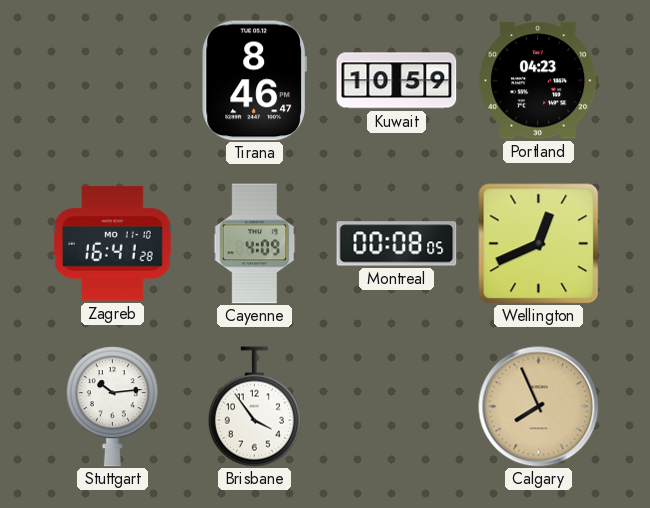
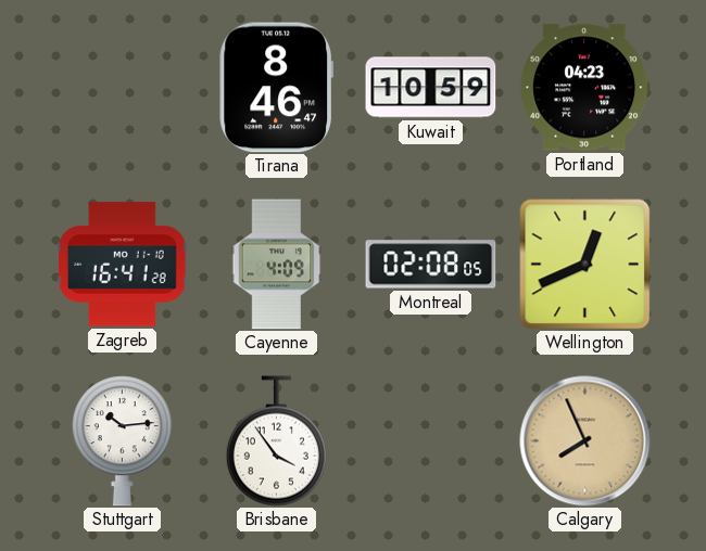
Montreal: 00:08 -> 02:08
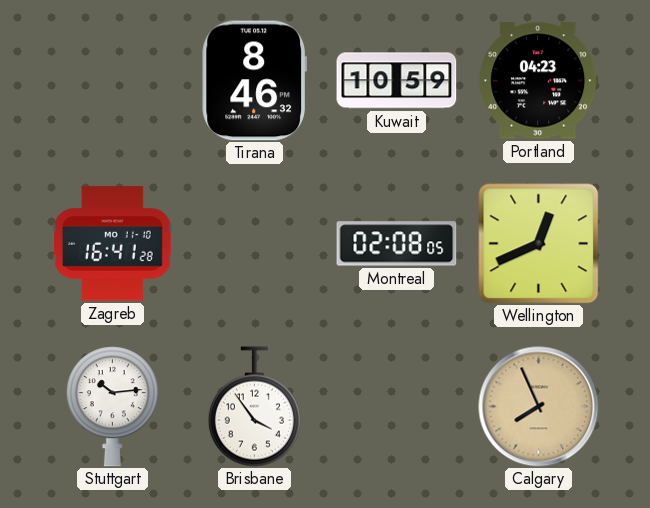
Tirana: 8:46:47 -> 8:46:32
Cayenne: 4:09 -> none
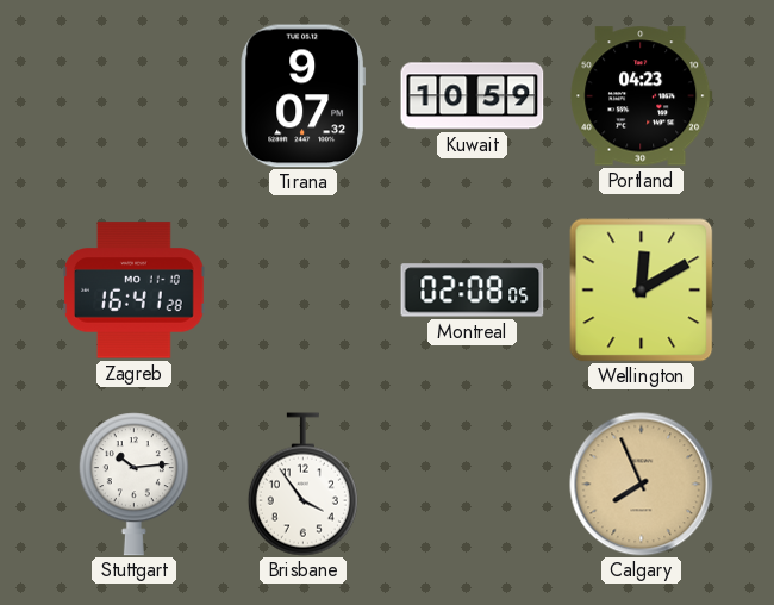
Tirana: 8:46 -> 9:07
Wellington: 12:41 -> 12:10
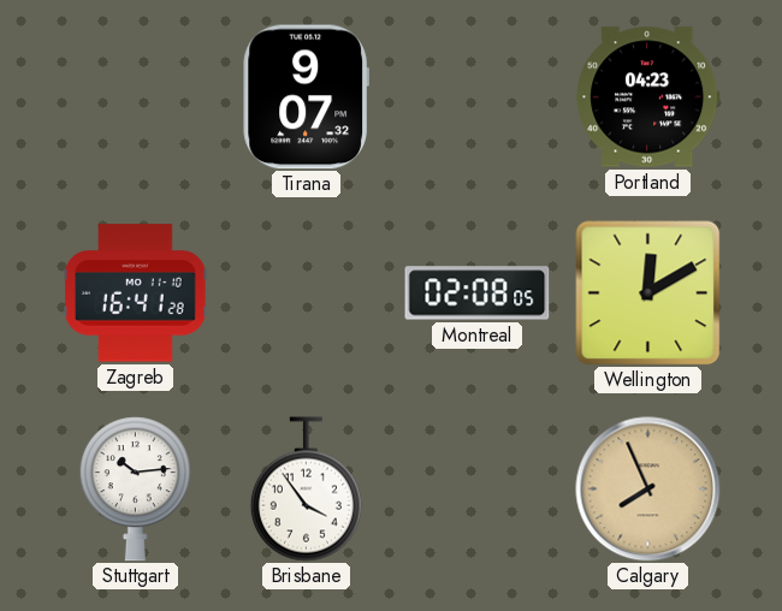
Kuwait: 10:59 -> none
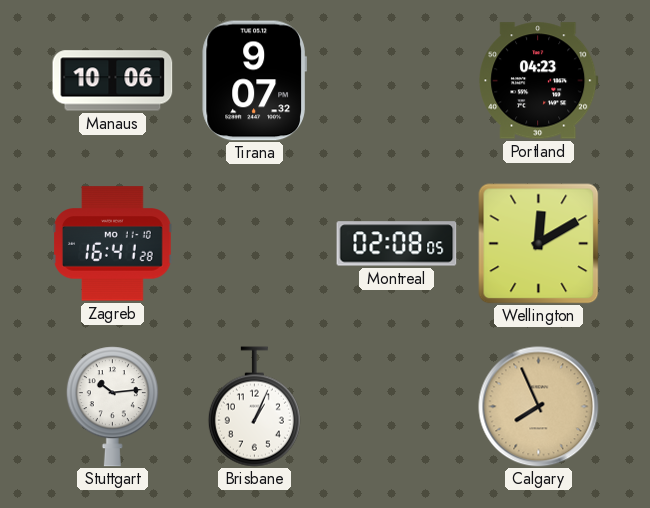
Manaus: none -> 10:06
Brisbane: 3:54 -> 1:04
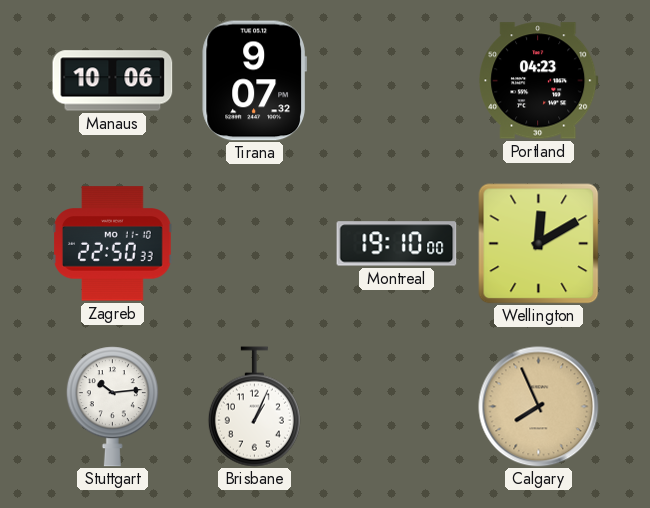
Zagreb: 16:41 -> 22:50
Montreal: 02:08 -> 19:10
